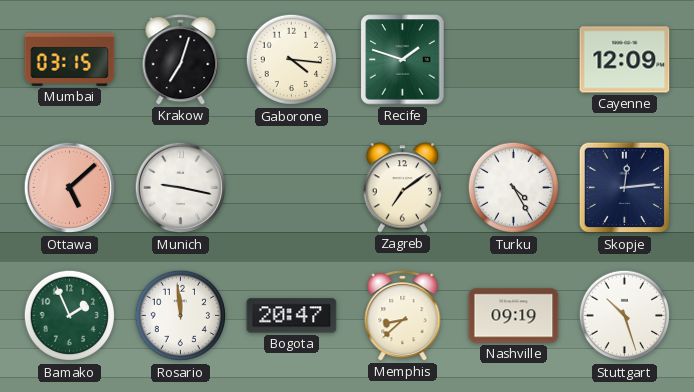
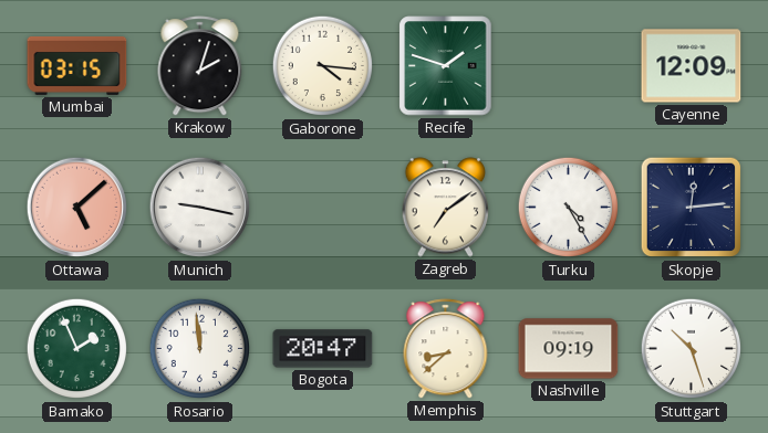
Krakow: 7:03 -> 2:03
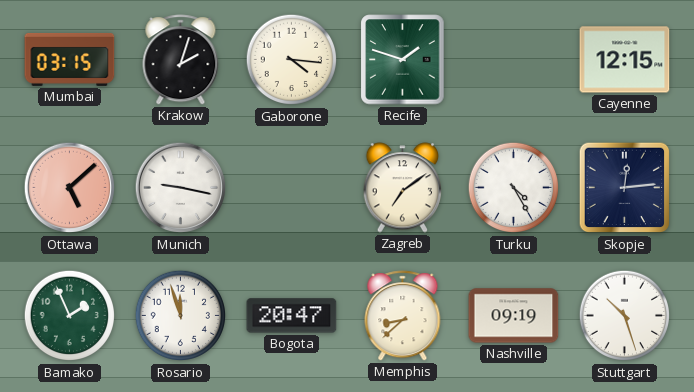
Cayenne: 12:09 -> 12:15
Rosario: 11:59 -> 11:57
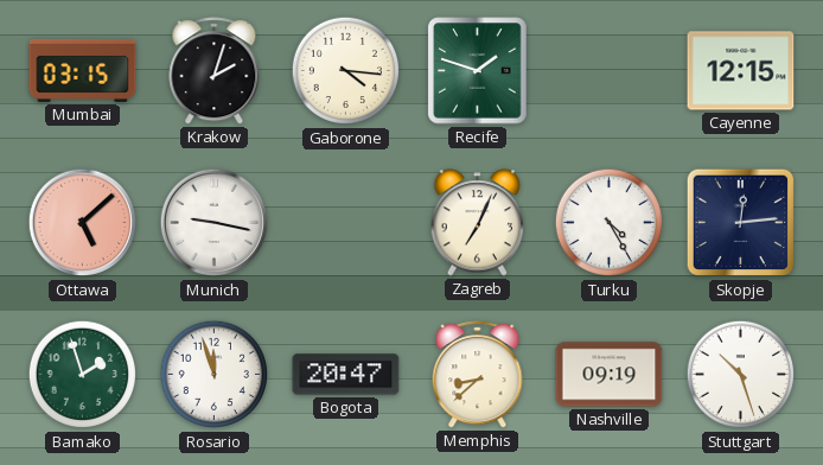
Zagreb: 7:09 -> 7:04
Bamako: 1:56 -> 1:57
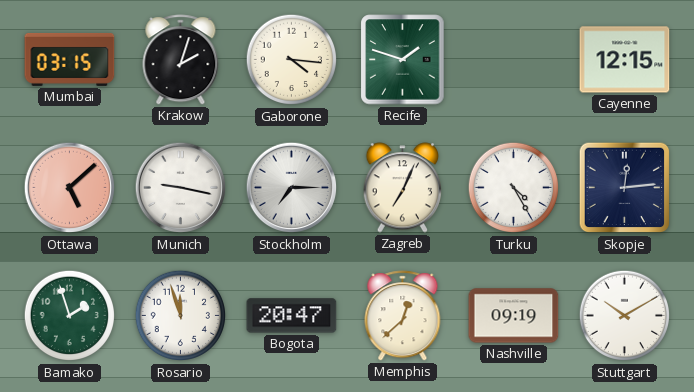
Stockholm: none -> 7:15
Memphis: 8:38 -> 12:38
Stuttgart: 10:27 -> 10:10
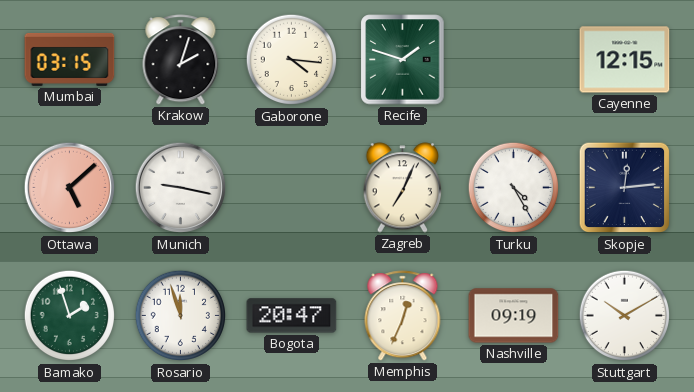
Stockholm: 7:15 -> none
Memphis: 12:38 -> 12:34
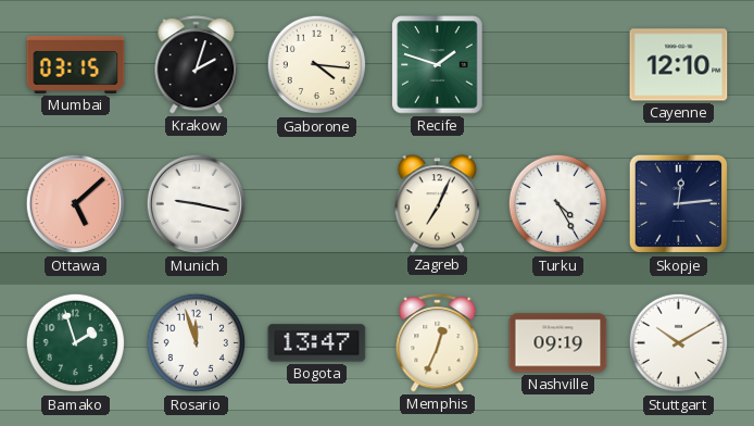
Cayenne: 12:15 -> 12:10
Bogota: 20:47 -> 13:47
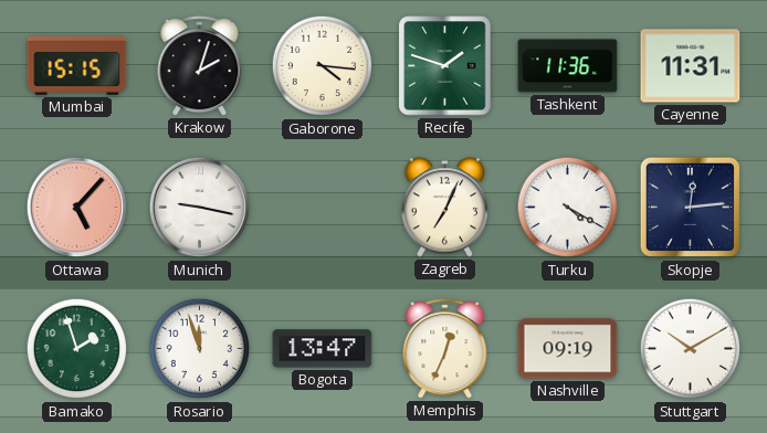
Mumbai: 03:15 -> 15:15
Tashkent: none -> 11:36
Cayenne: 12:10 -> 11:31
Ottawa: 5:08 -> 5:07
Turku: 4:25 -> 4:20
